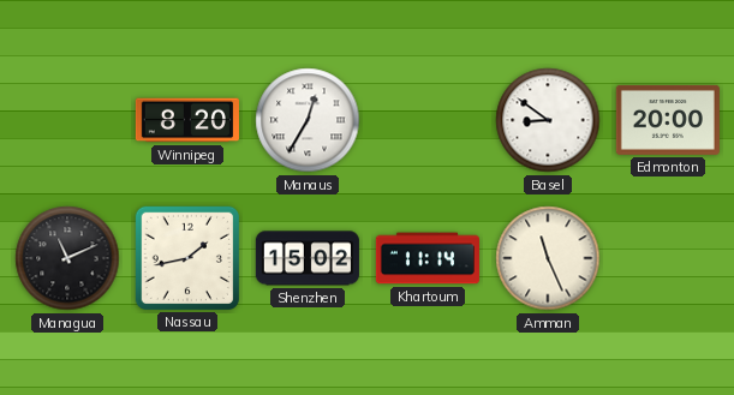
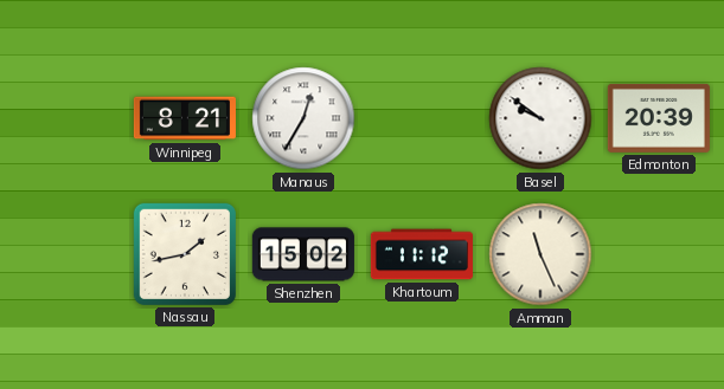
Winnipeg: 8:20 -> 8:21
Basel: 8:51 -> 9:51
Edmonton: 20:00 -> 20:39
Managua: 11:11 -> none
Khartoum: 11:14 -> 11:12
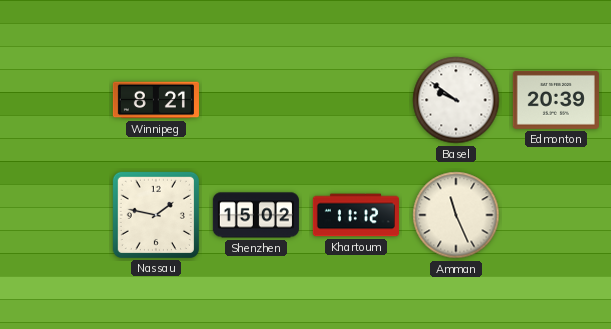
Manaus: 12:35 -> none
Nassau: 1:43 -> 1:47
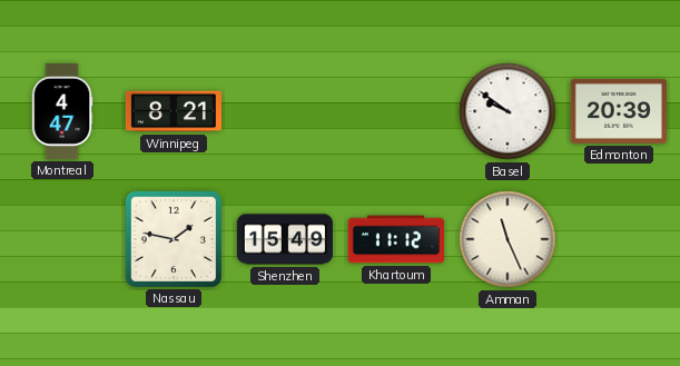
Montreal: none -> 4:47
Shenzhen: 15:02 -> 15:49
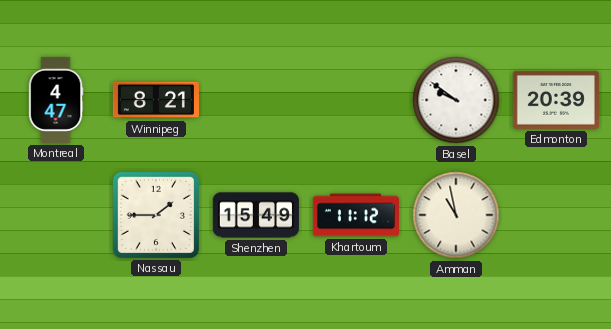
Nassau: 1:47 -> 1:45
Amman: 11:26 -> 10:58
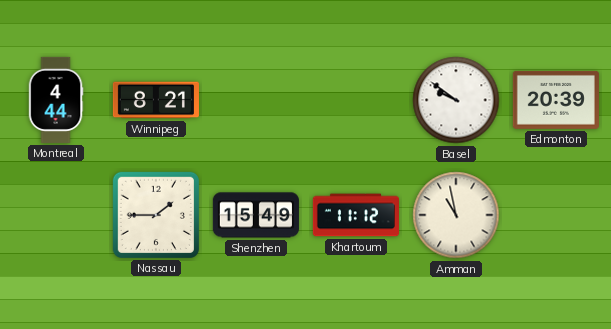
Montreal: 4:47 -> 4:44
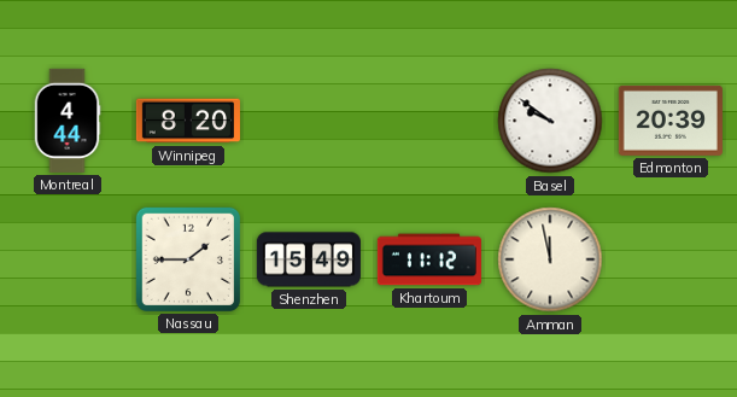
Winnipeg: 8:21 -> 8:20
Amman: 10:58 -> 11:58
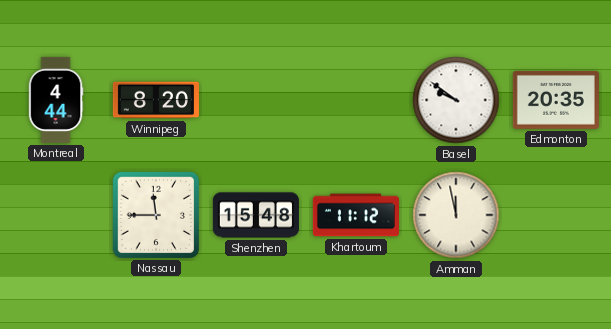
Edmonton: 20:39 -> 20:35
Nassau: 1:45 -> 11:45
Shenzhen: 15:49 -> 15:48
